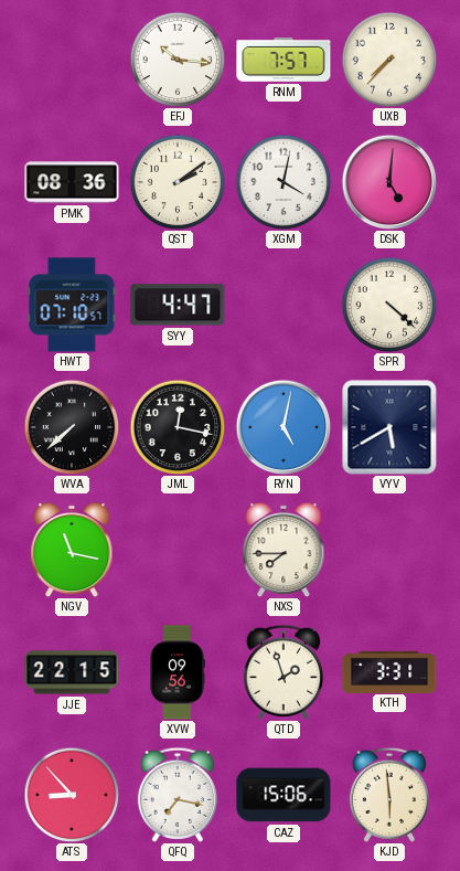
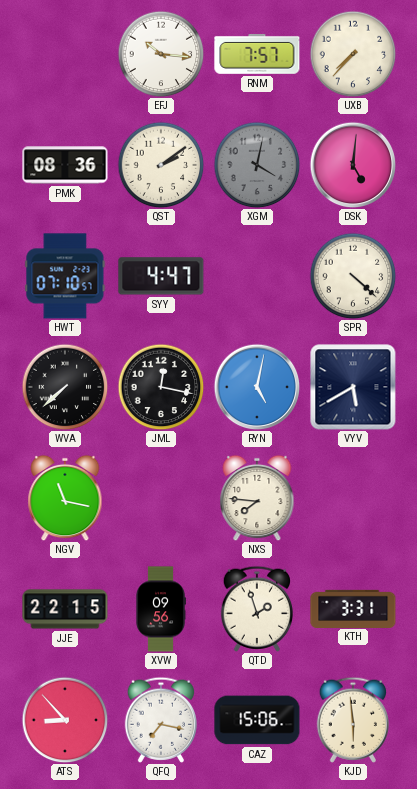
XGM dial: white -> grey
NXS: 7:45 -> 7:46
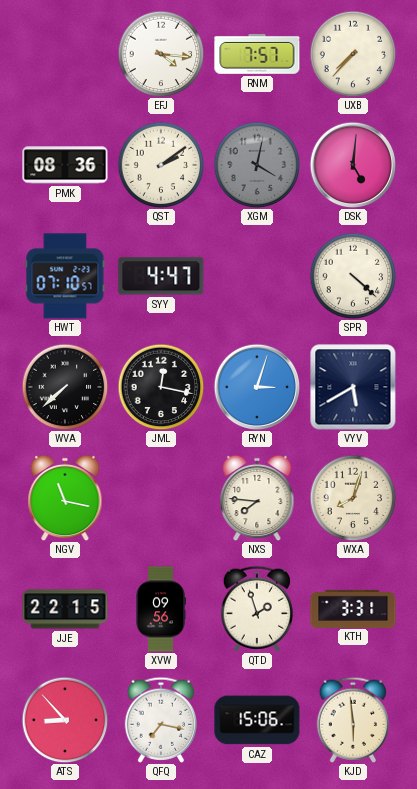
EFJ: 10:16 -> 4:16
RYN: 5:02 -> 3:03
WXA: none -> 8:03
